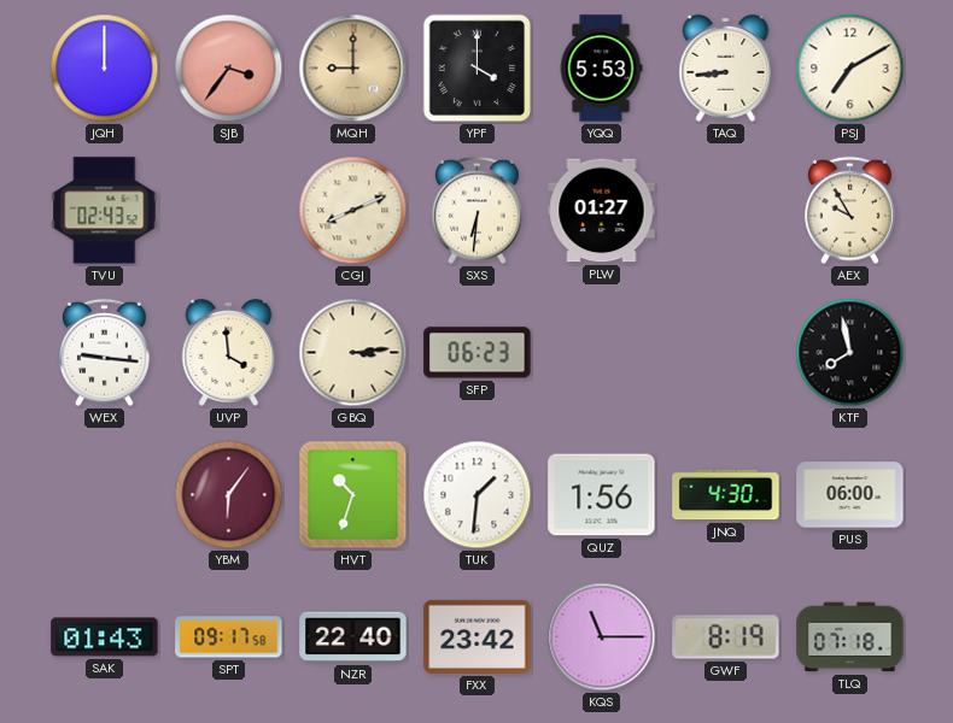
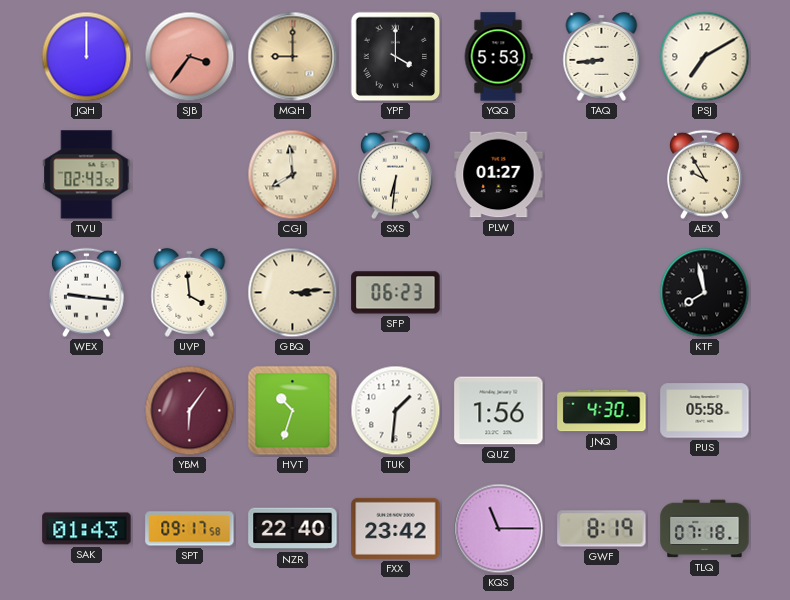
CGJ: 8:11 -> 7:59
PUS: 06:00 -> 05:58
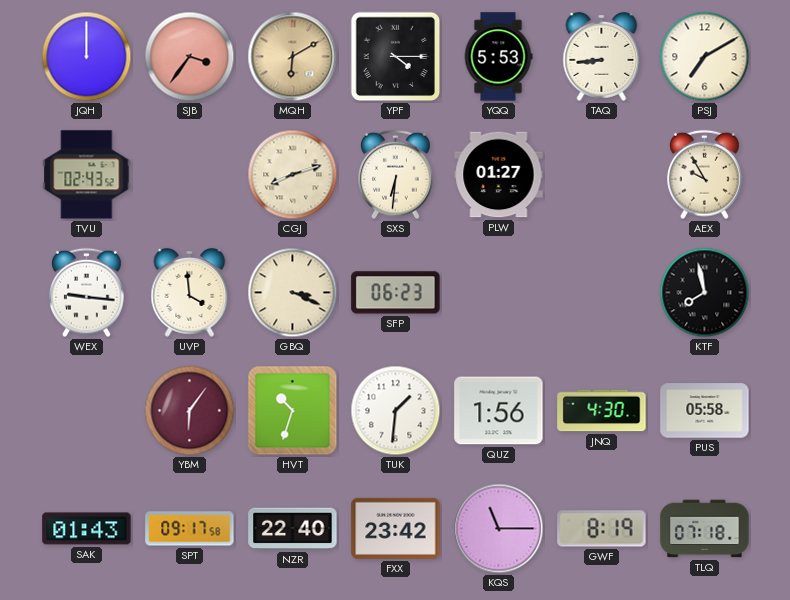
MQH: 9:00 -> 6:10
YPF: 4:00 -> 4:15
CGJ: 7:59 -> 8:12
GBQ: 3:14 -> 3:19
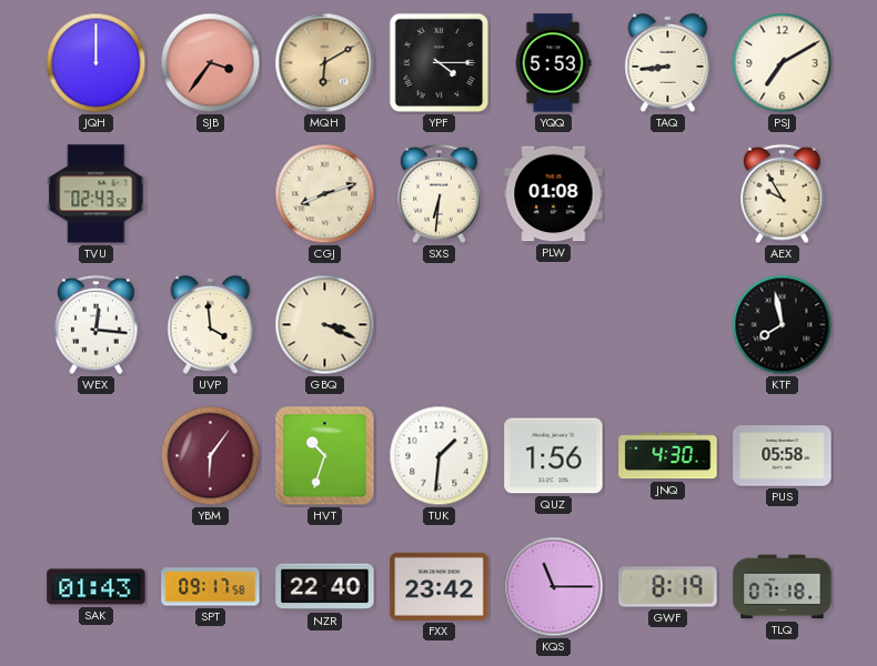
PLW: 01:27 -> 01:08
WEX: 9:16 -> 12:16
SFP: 06:23 -> none
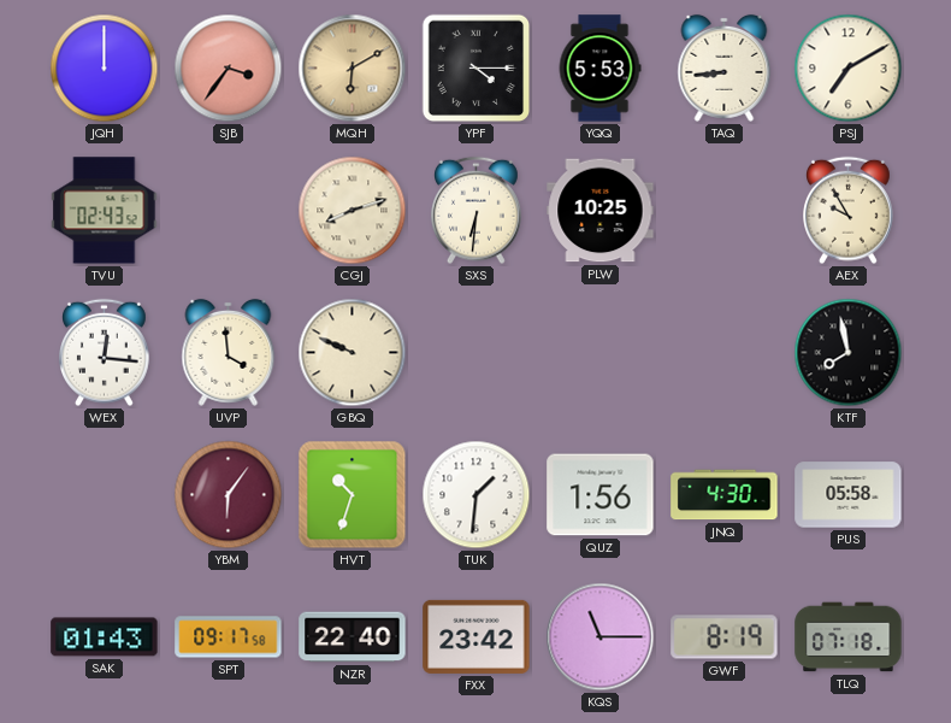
PLW: 01:08 -> 10:25
GBQ: 3:19 -> 9:49
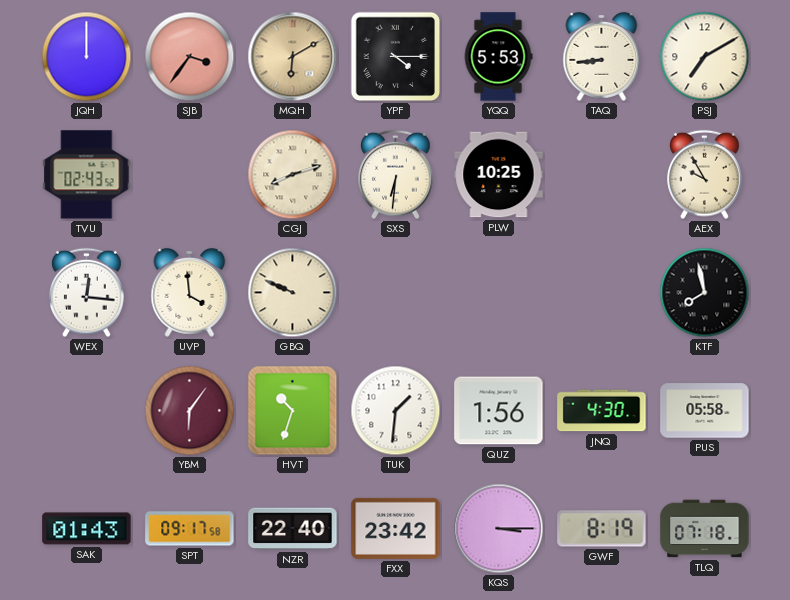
KQS: 11:15 -> 3:15
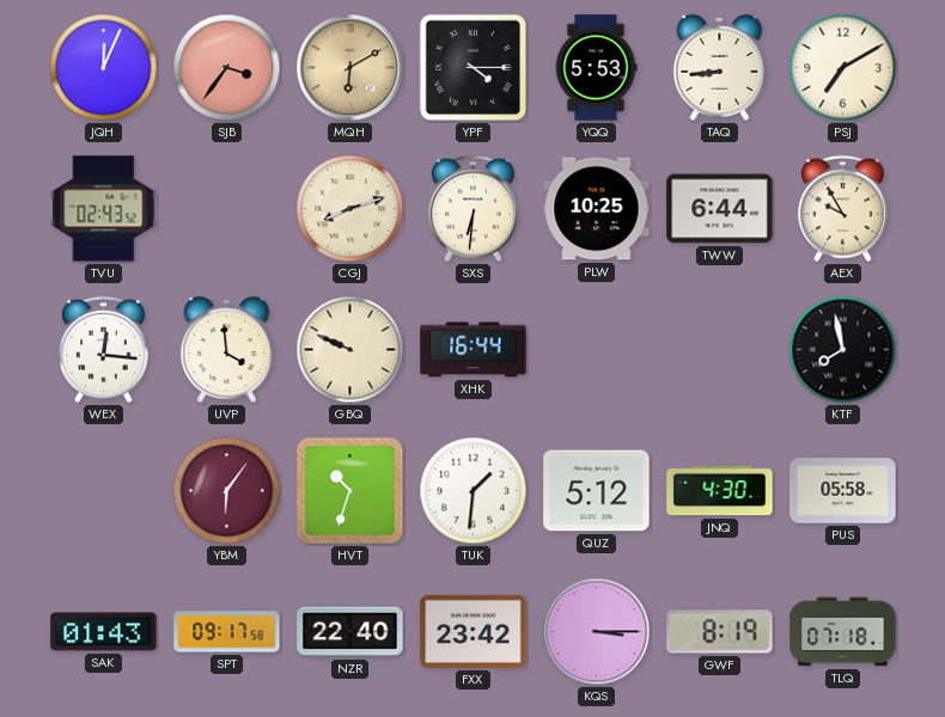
JQH: 12:00 -> 12:04
TWW: none -> 6:44
XHK: none -> 16:44
QUZ: 1:56 -> 5:12
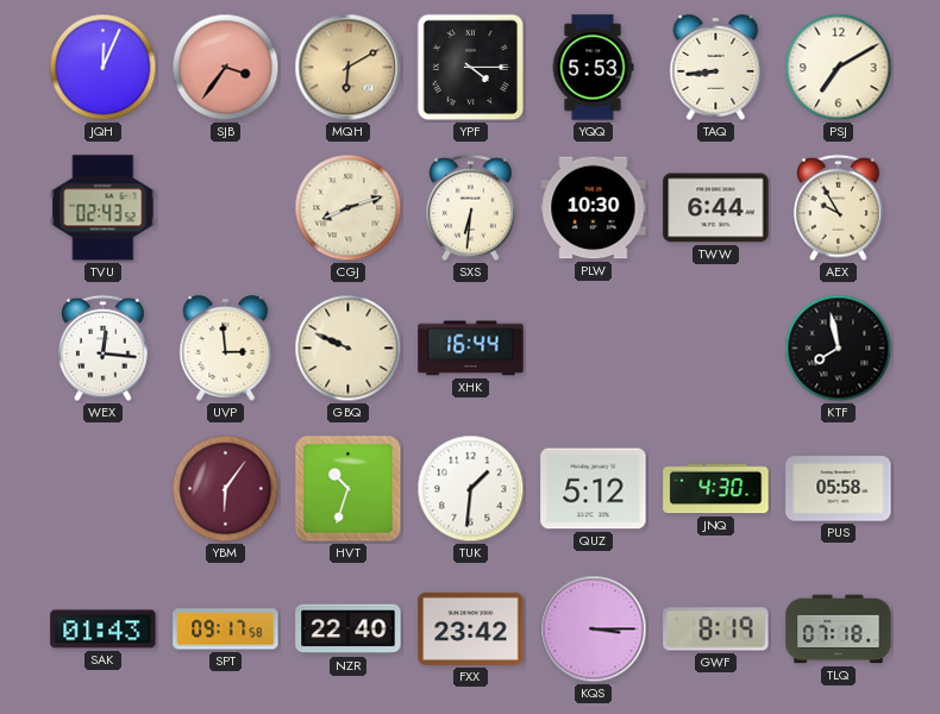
PLW: 10:25 -> 10:30
UVP: 3:59 -> 2:59
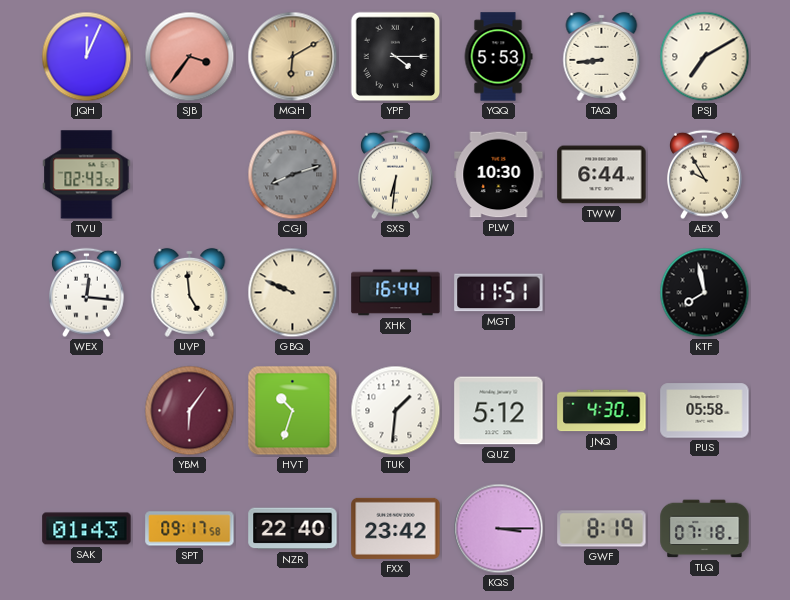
CGJ dial: cream -> grey
UVP: 2:59 -> 4:59
MGT: none -> 11:51
